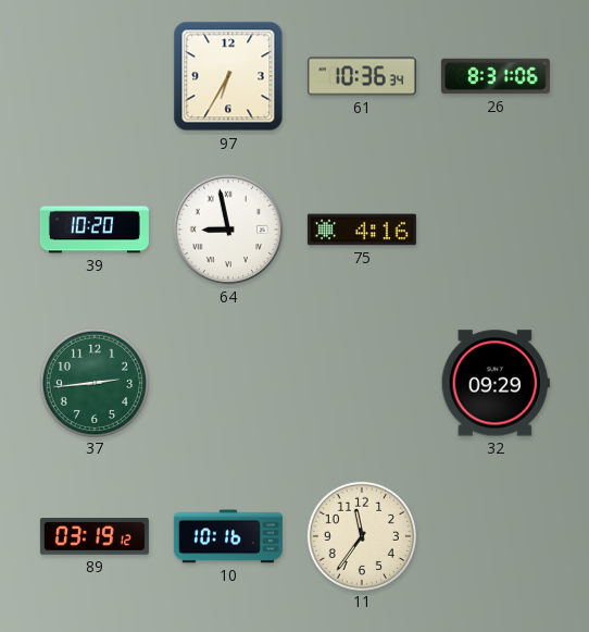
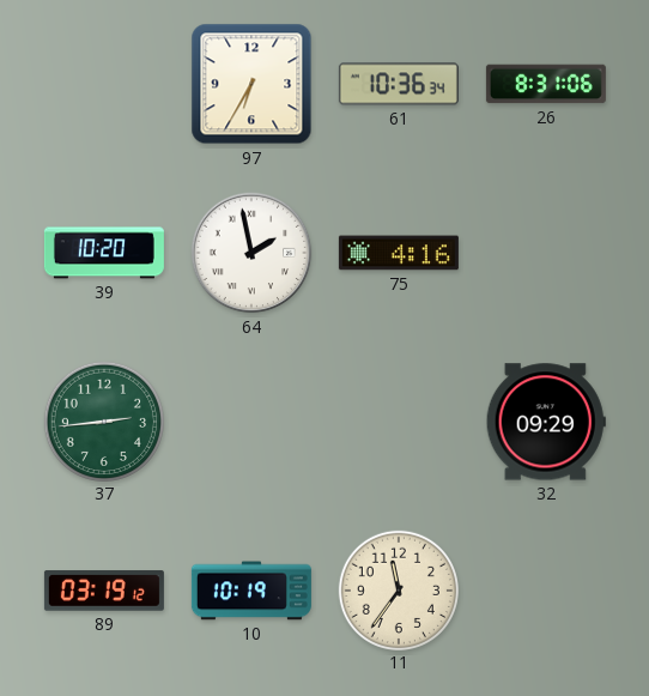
64: 8:58 -> 1:58
10: 10:16 -> 10:19
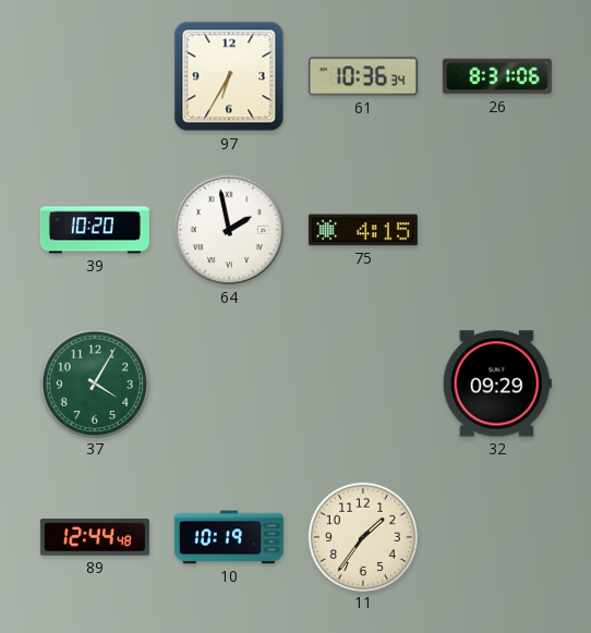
75: 4:16 -> 4:15
37: 2:44 -> 4:05
89: 03:19 -> 12:44
11: 11:36 -> 1:36
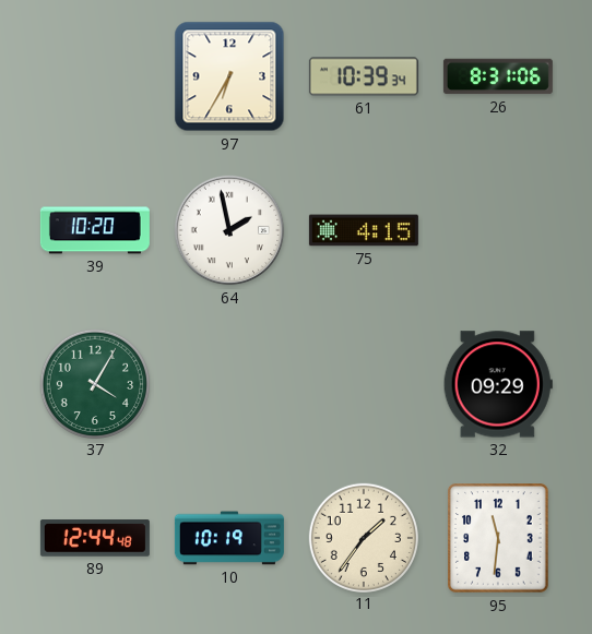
61: 10:36 -> 10:39
95: none -> 11:31
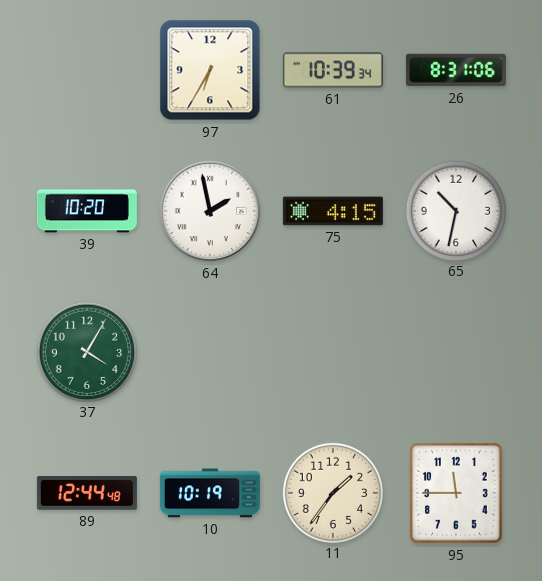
65: none -> 10:32
32: 09:29 -> none
95: 11:31 -> 11:45
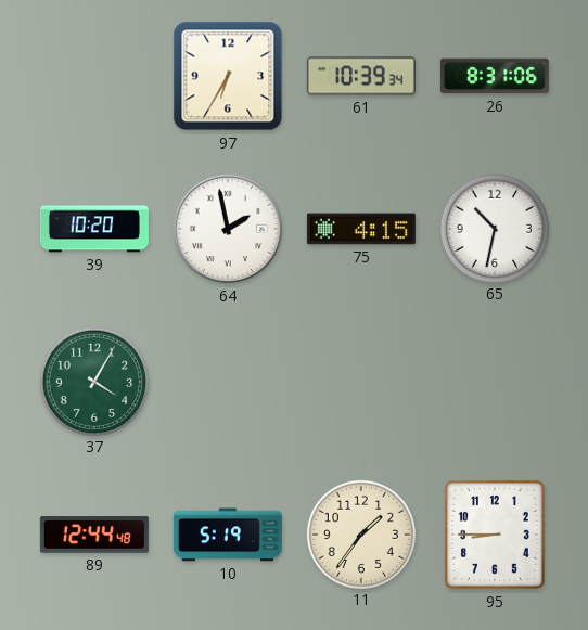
10: 10:19 -> 5:19
95: 11:45 -> 8:45
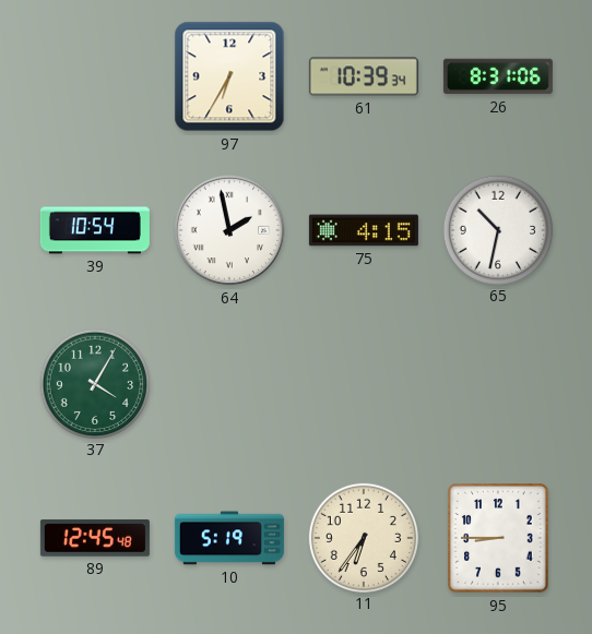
39: 10:20 -> 10:54
89: 12:44 -> 12:45
11: 1:36 -> 6:36
